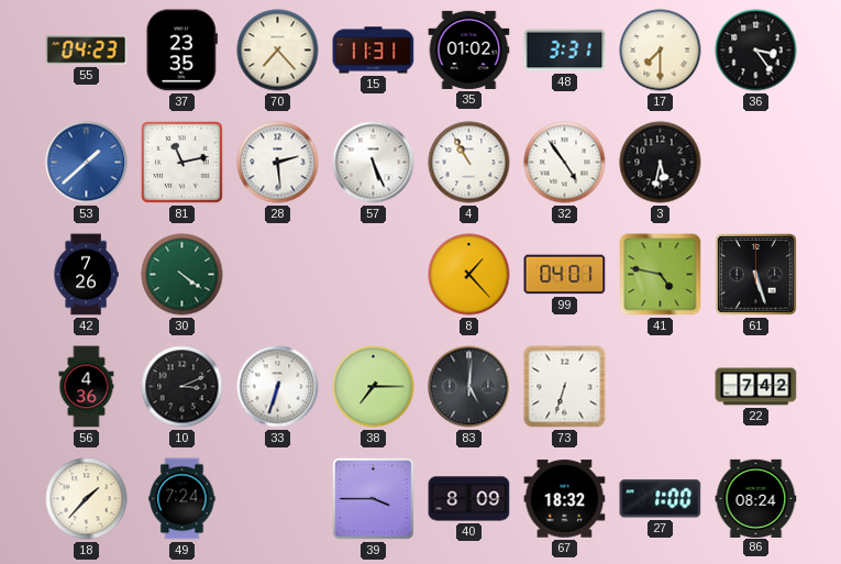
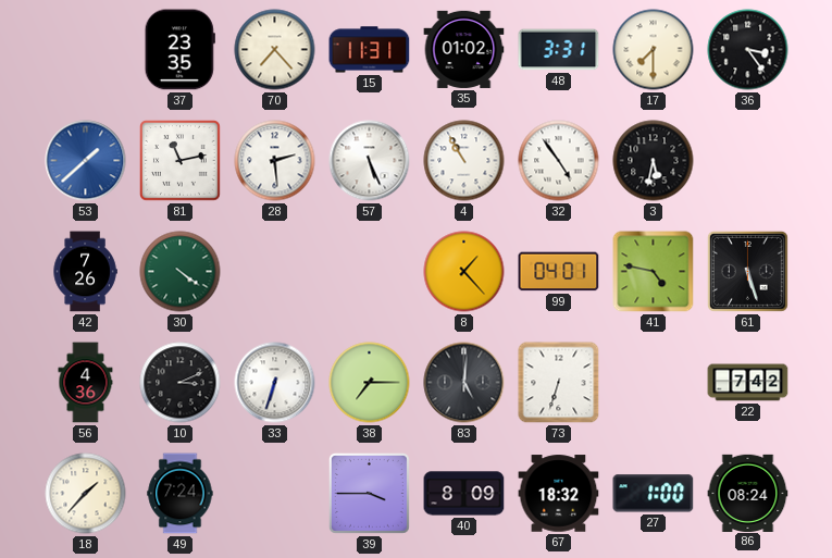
55: 04:23 -> none
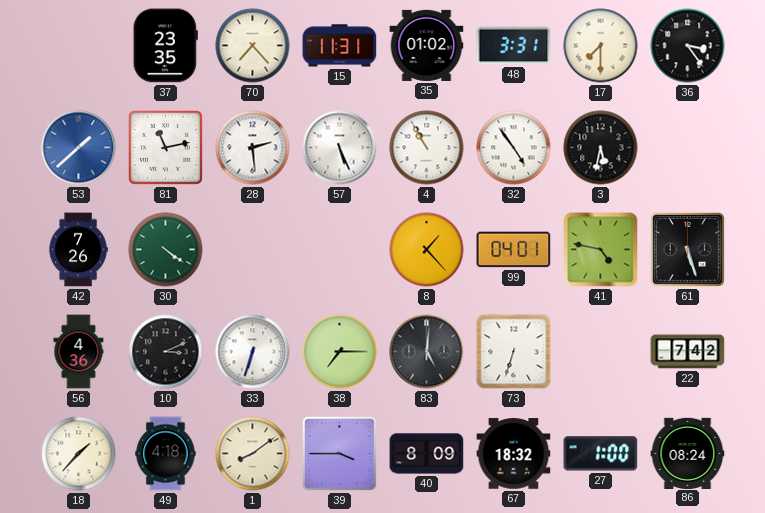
49: 7:24 -> 4:18
1: none -> 8:09
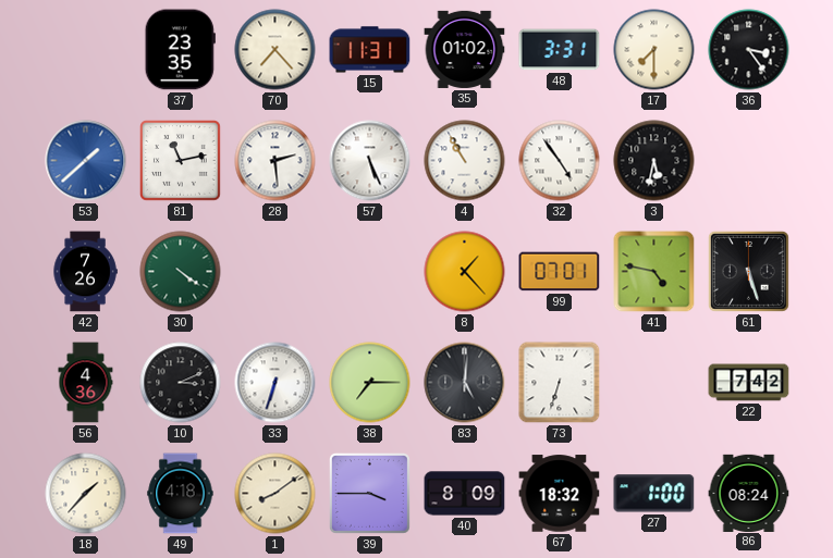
99: 04:01 -> 07:01
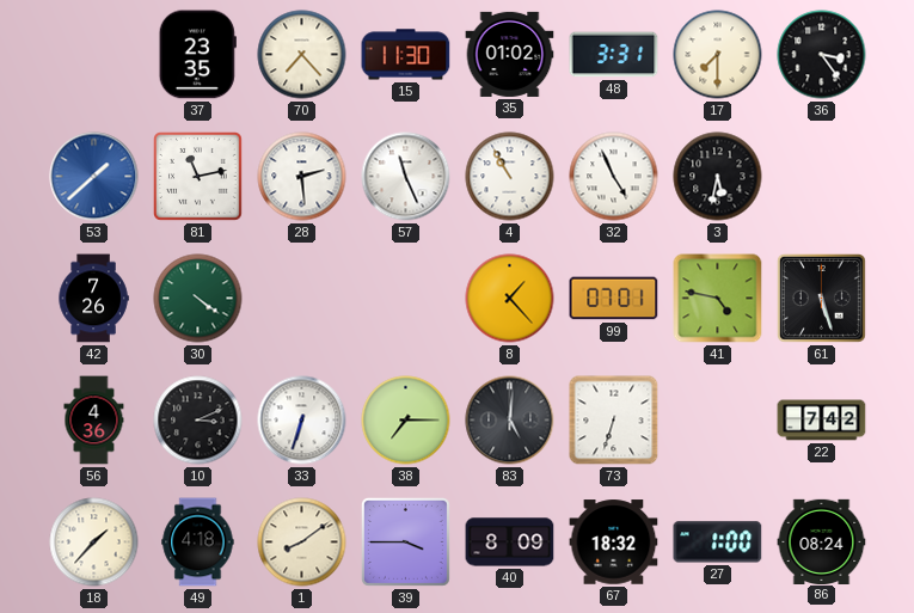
15: 11:31 -> 11:30
57: 5:26 -> 11:26
32: 4:54 -> 4:56
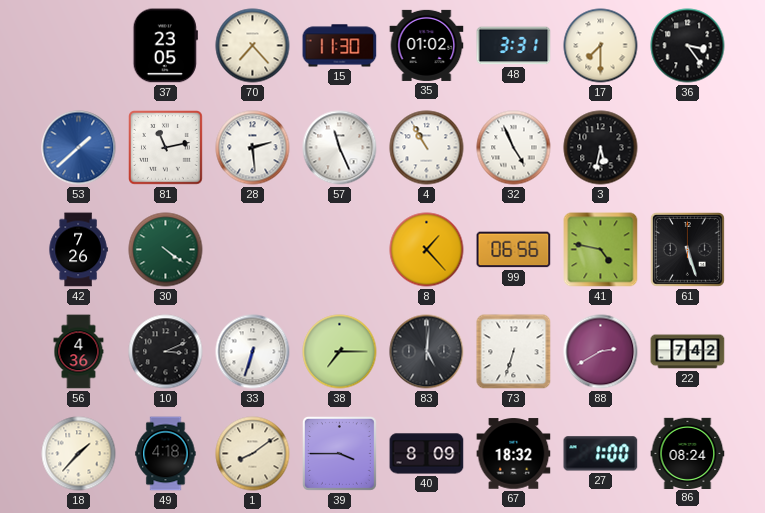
37: 23:35 -> 23:05
99: 07:01 -> 06:56
88: none -> 2:40
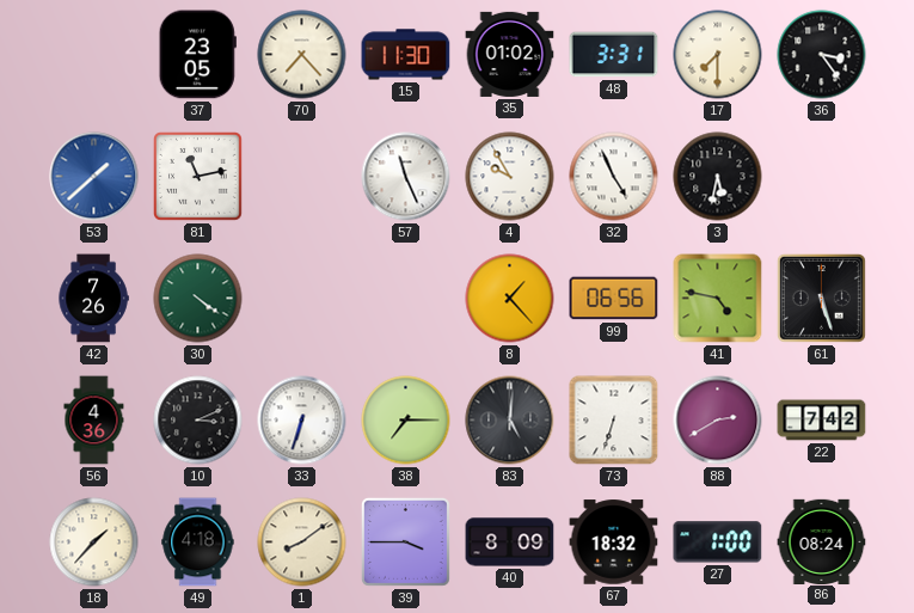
28: 2:29 -> none
4: 10:55 -> 9:55
